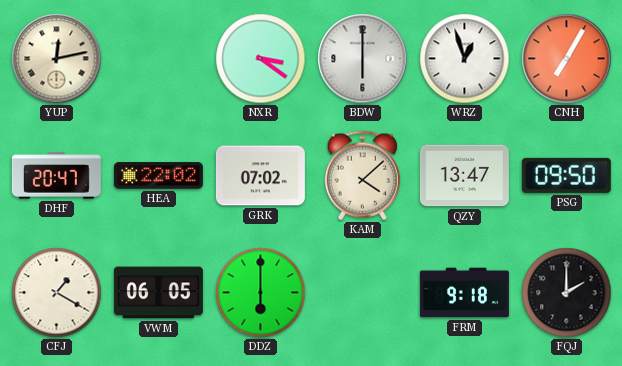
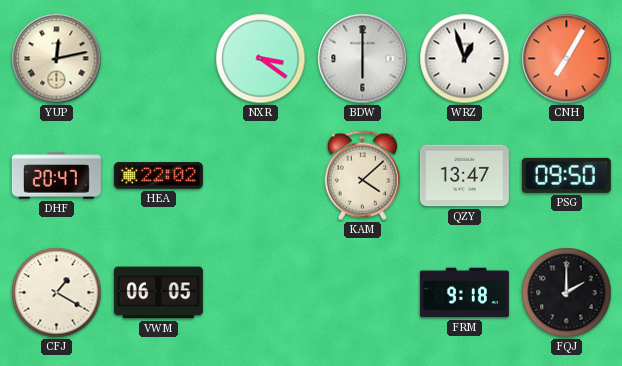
GRK: 07:02 -> none
DDZ: 6:00 -> none
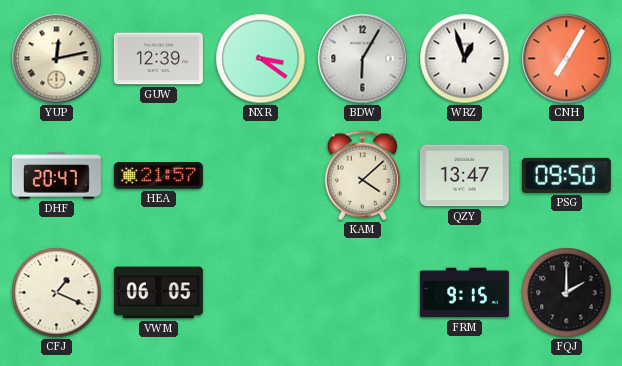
GUW: none -> 12:39
BDW: 6:00 -> 6:05
HEA: 22:02 -> 21:57
CFJ: 1:20 -> 1:19
FRM: 9:18 -> 9:15
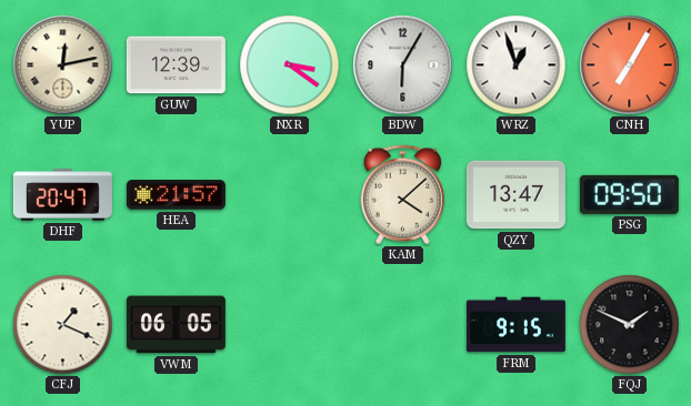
FQJ: 2:00 -> 1:49
